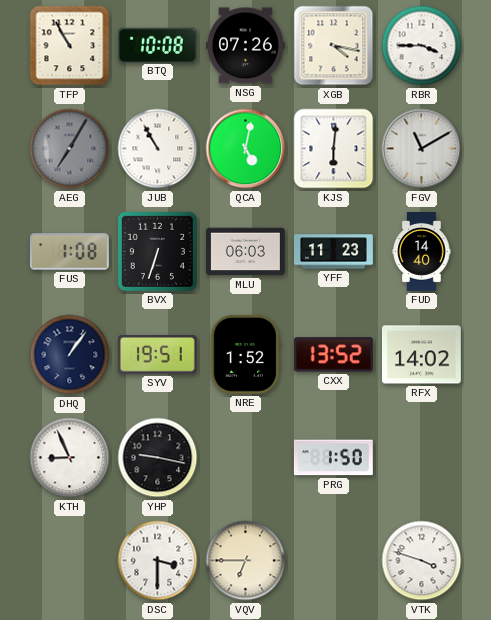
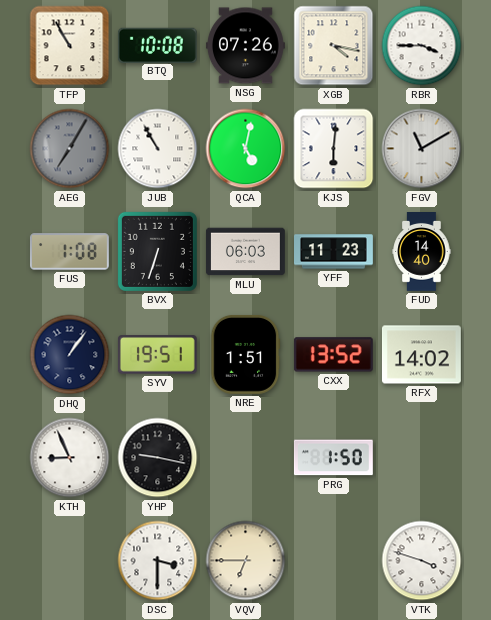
NRE: 1:52 -> 1:51
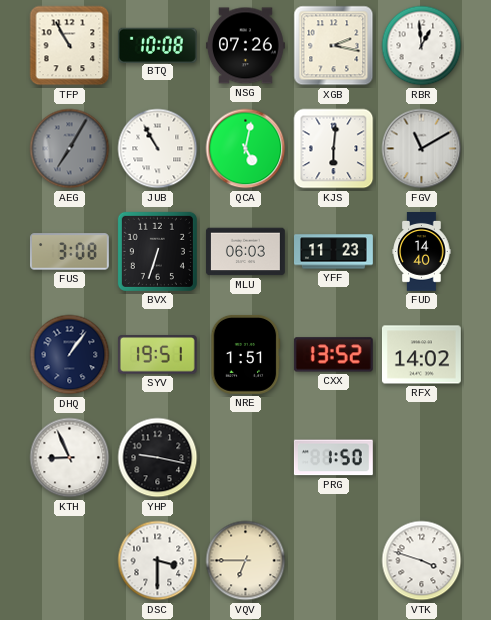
XGB: 4:17 -> 2:17
RBR: 3:45 -> 12:59
FUS: 1:08 -> 3:08
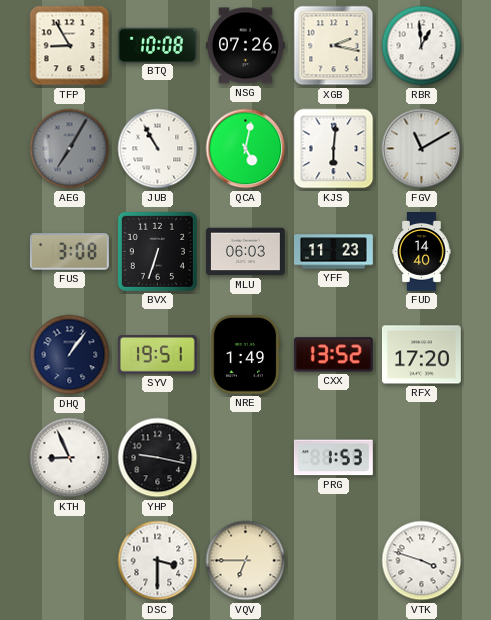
TFP: 10:55 -> 8:55
NRE: 1:51 -> 1:49
RFX: 14:02 -> 17:20
PRG: 1:50 -> 1:53
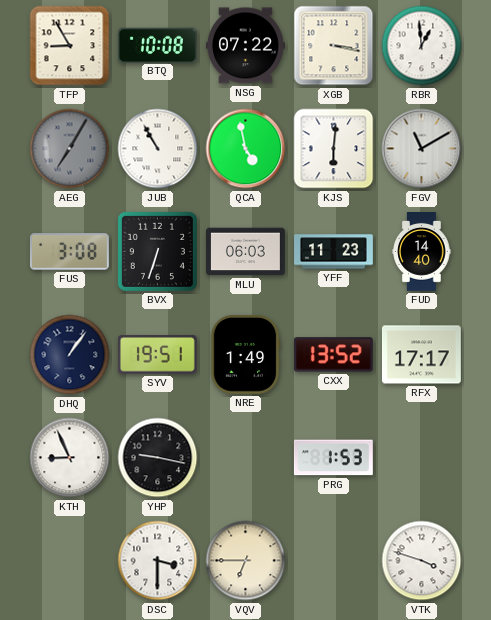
NSG: 07:26 -> 07:22
XGB: 2:17 -> 3:17
QCA: 5:02 -> 4:58
RFX: 17:20 -> 17:17
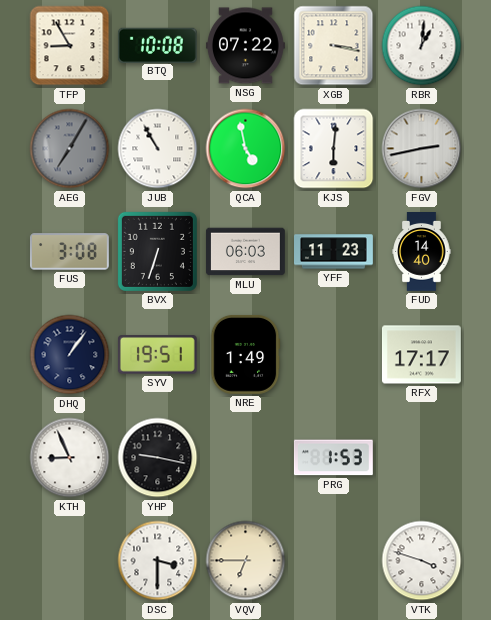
RBR: 12:59 -> 1:01
FGV: 11:10 -> 2:43
CXX: 13:52 -> none
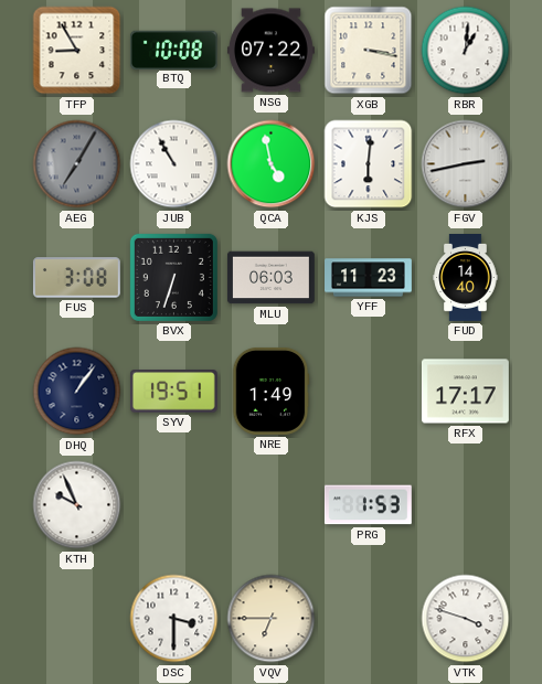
KTH: 8:56 -> 9:56
YHP: 9:17 -> none
